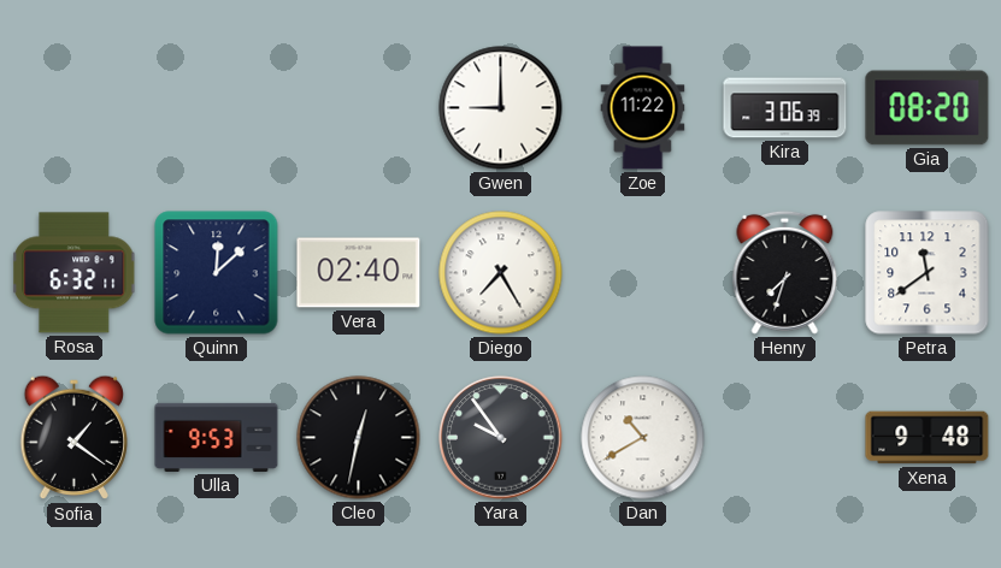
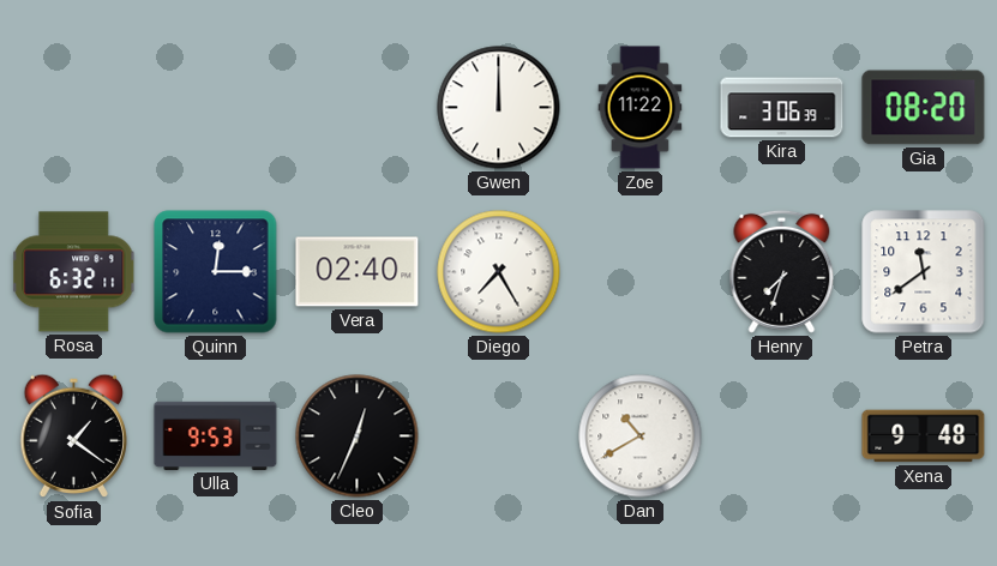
Gwen: 9:00 -> 12:00
Quinn: 12:08 -> 12:15
Cleo: 12:32 -> 12:34
Yara: 9:54 -> none
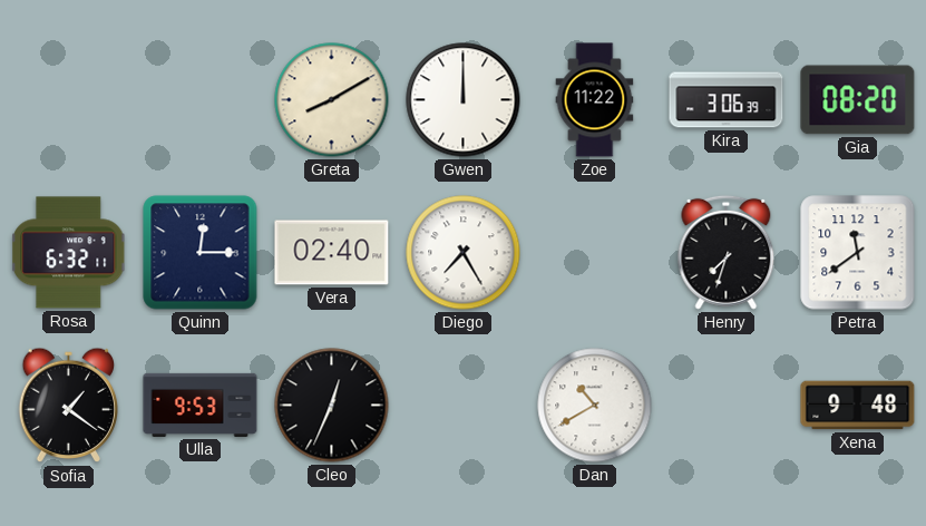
Greta: none -> 8:10
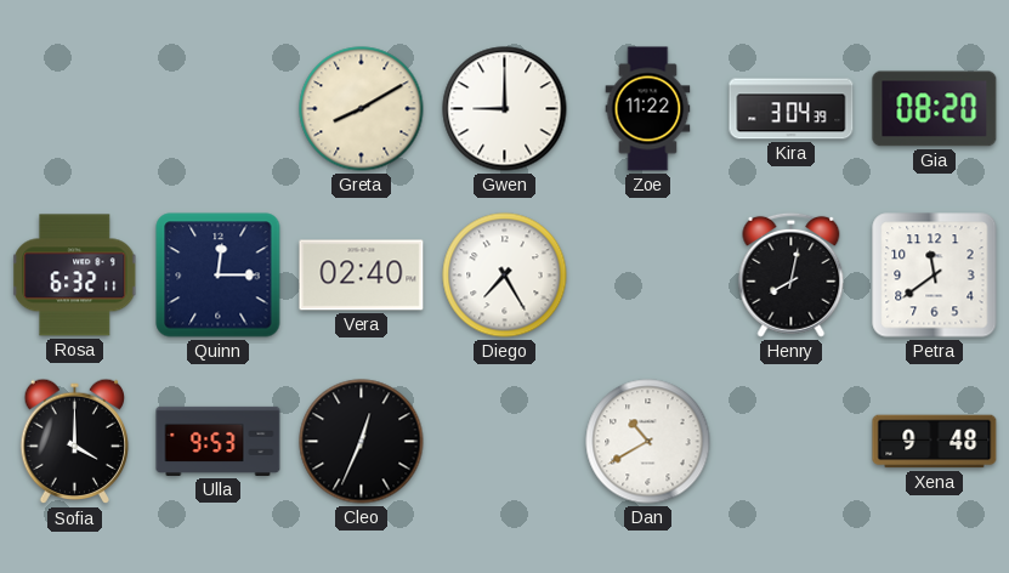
Gwen: 12:00 -> 9:00
Kira: 3:06 -> 3:04
Henry: 7:33 -> 8:02
Sofia: 1:21 -> 4:00
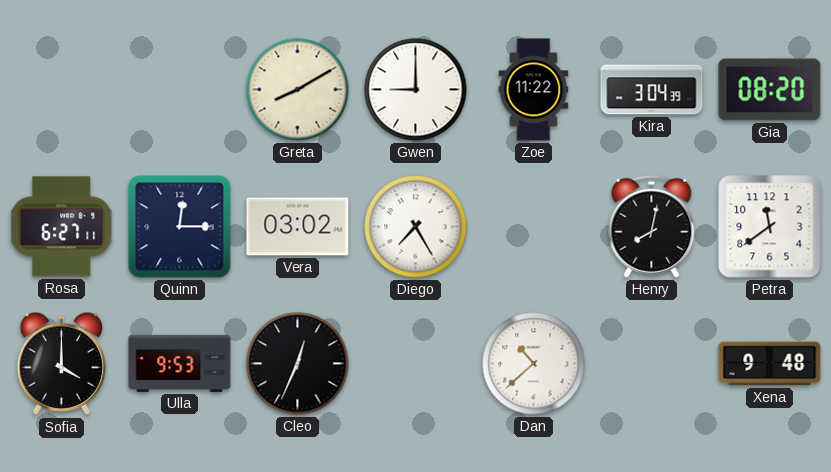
Rosa: 6:32 -> 6:27
Vera: 02:40 -> 03:02
Dan: 10:40 -> 10:38
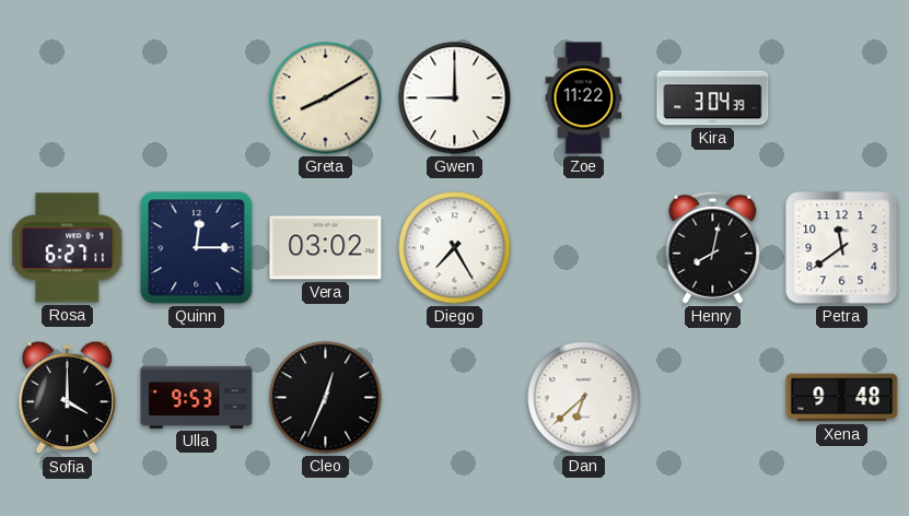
Gia: 08:20 -> none
Dan: 10:38 -> 6:38
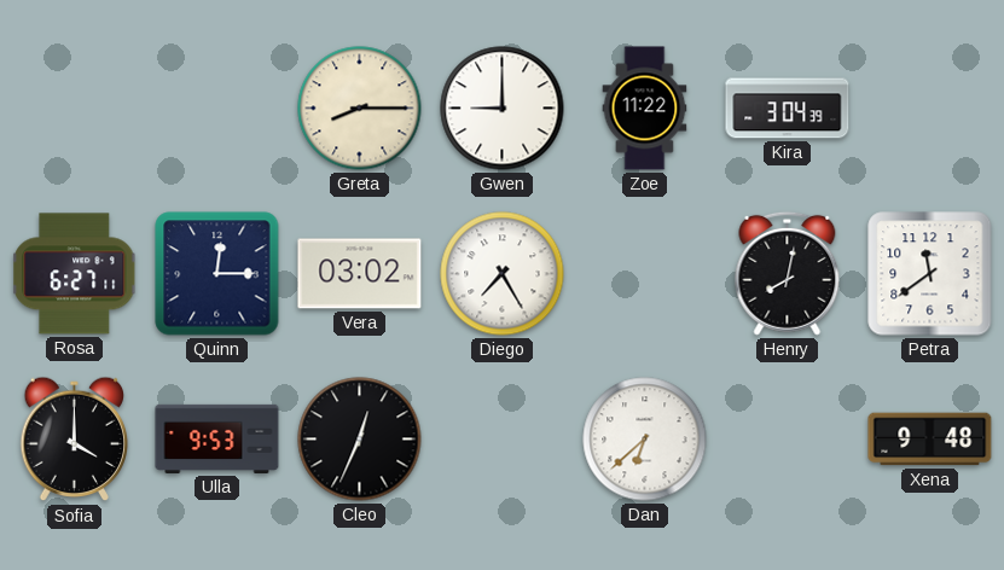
Greta: 8:10 -> 8:15
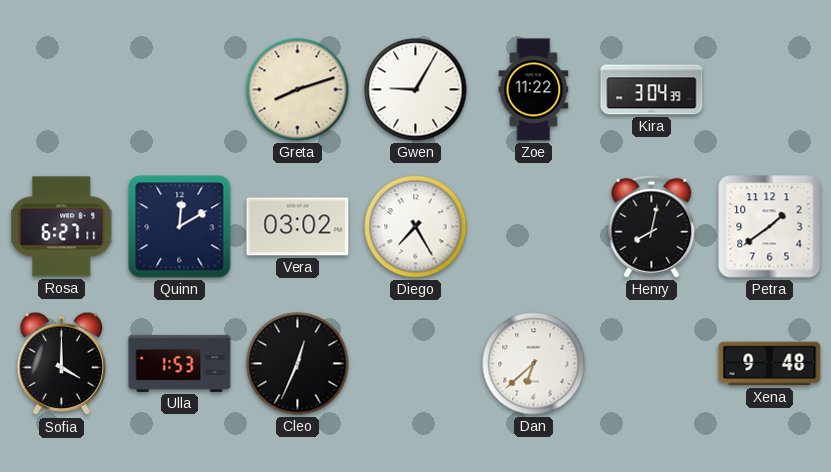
Greta: 8:15 -> 8:12
Gwen: 9:00 -> 9:05
Quinn: 12:15 -> 12:10
Petra: 11:39 -> 1:39
Ulla: 9:53 -> 1:53
